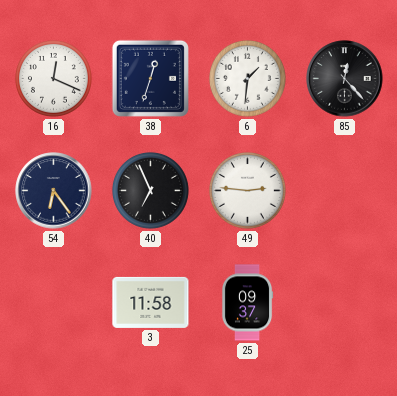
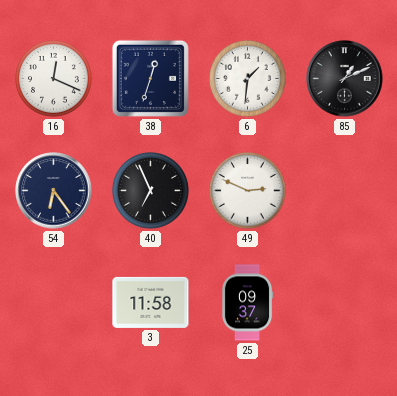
85: 12:23 -> 1:11
49: 2:46 -> 2:49
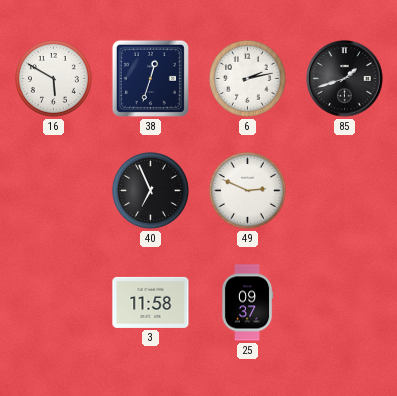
16: 12:19 -> 5:50
6: 1:31 -> 2:13
85: 1:11 -> 1:42
54: 6:24 -> none
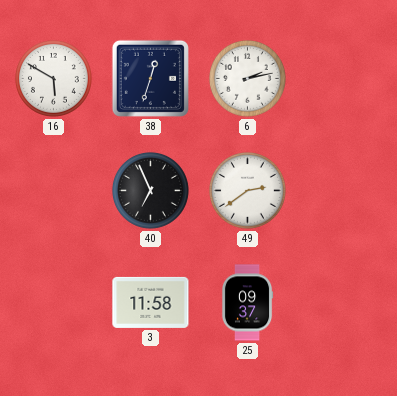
85: 1:42 -> none
49: 2:49 -> 2:39
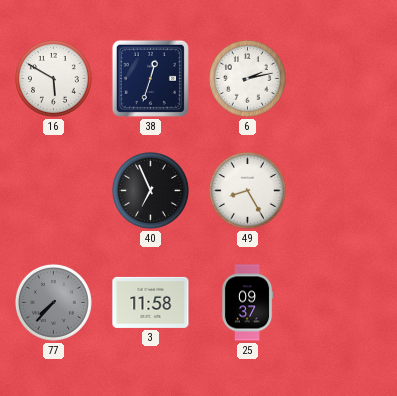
49: 2:39 -> 8:25
77: none -> 7:37
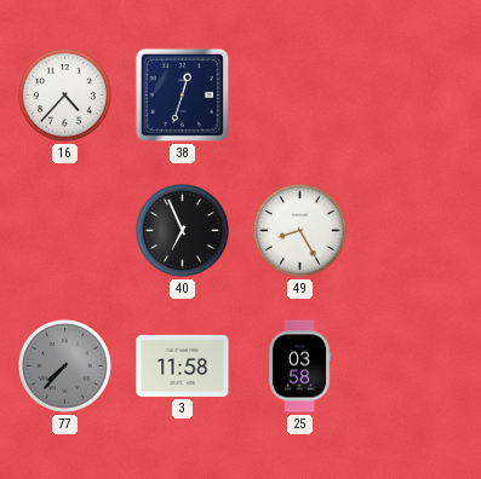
16: 5:50 -> 4:37
6: 2:13 -> none
25: 09:37 -> 03:58
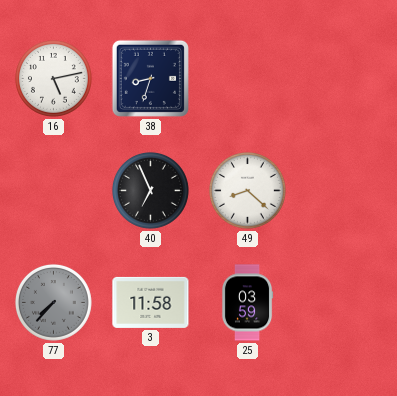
16: 4:37 -> 5:13
38: 12:33 -> 8:33
49: 8:25 -> 8:22
25: 03:58 -> 03:59
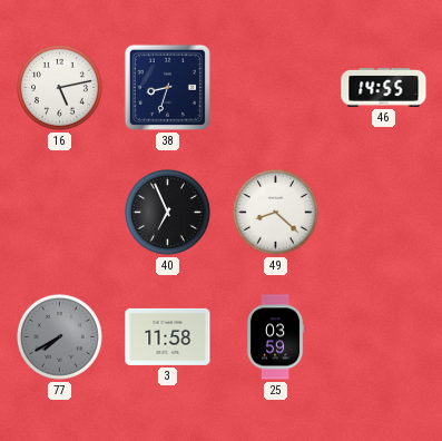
46: none -> 14:55
77: 7:37 -> 7:40
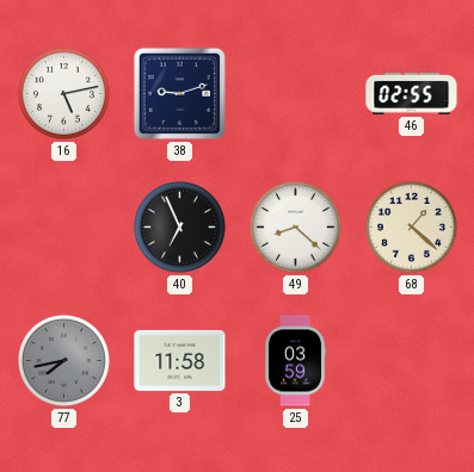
38: 8:33 -> 9:12
46: 14:55 -> 02:55
68: none -> 1:22
77: 7:40 -> 7:43
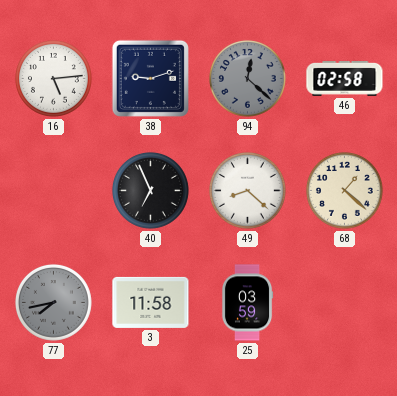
16: 5:13 -> 5:14
94: none -> 12:22
46: 02:55 -> 02:58
